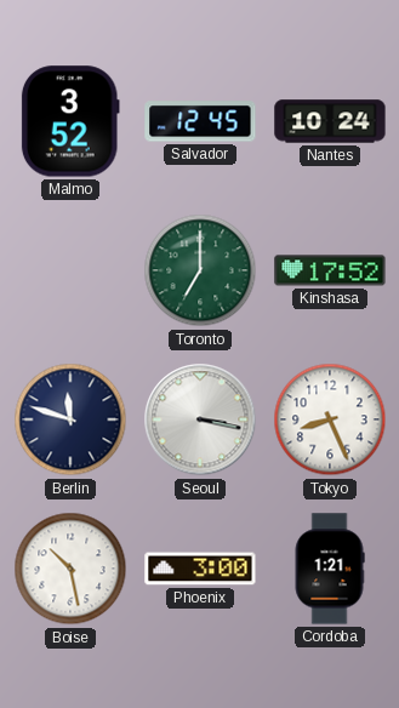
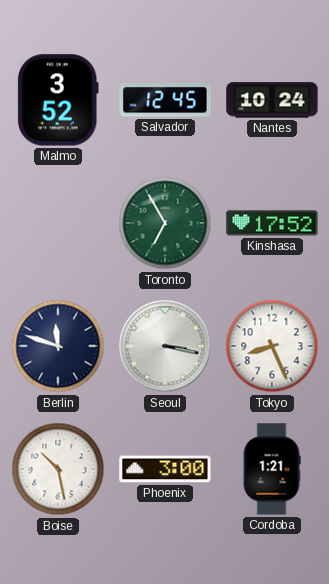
Toronto: 7:00 -> 6:55
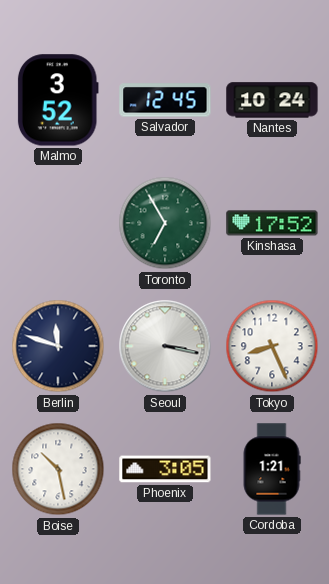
Phoenix: 3:00 -> 3:05
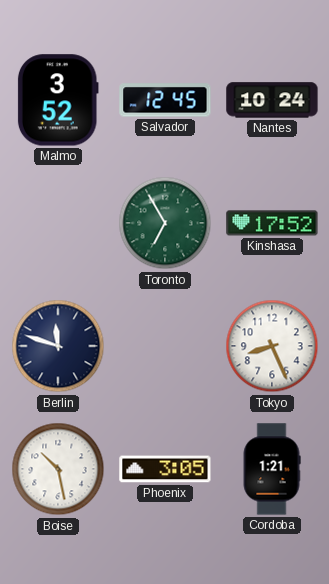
Seoul: 3:17 -> none
